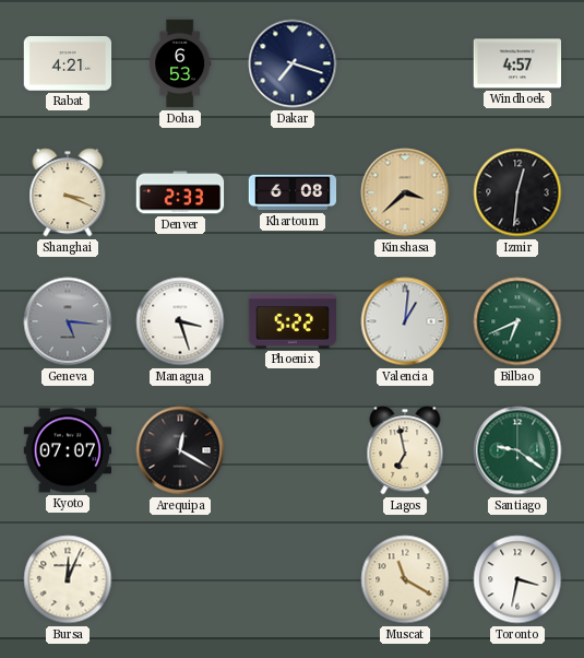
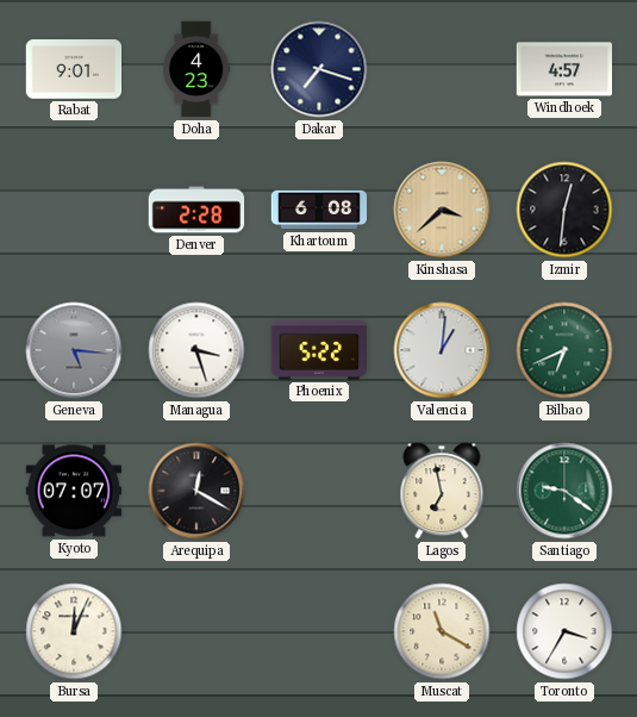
Rabat: 4:21 -> 9:01
Doha: 6:53 -> 4:23
Shanghai: 3:19 -> none
Denver: 2:33 -> 2:28
Toronto: 3:32 -> 3:35
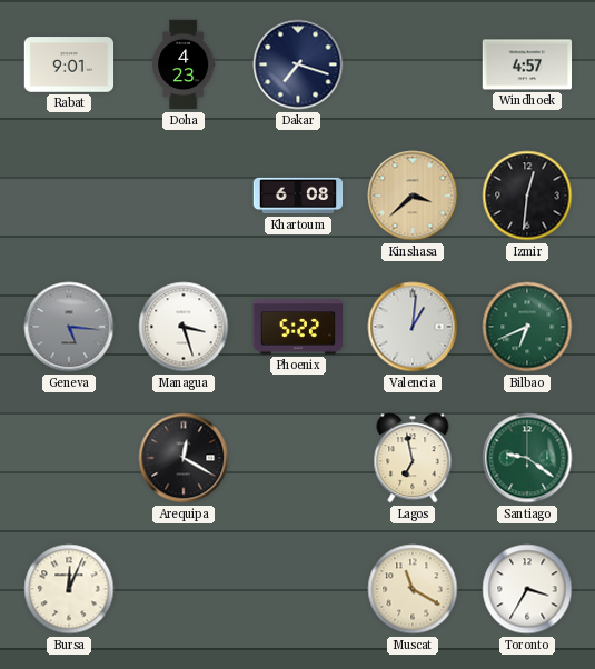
Denver: 2:28 -> none
Kyoto: 07:07 -> none
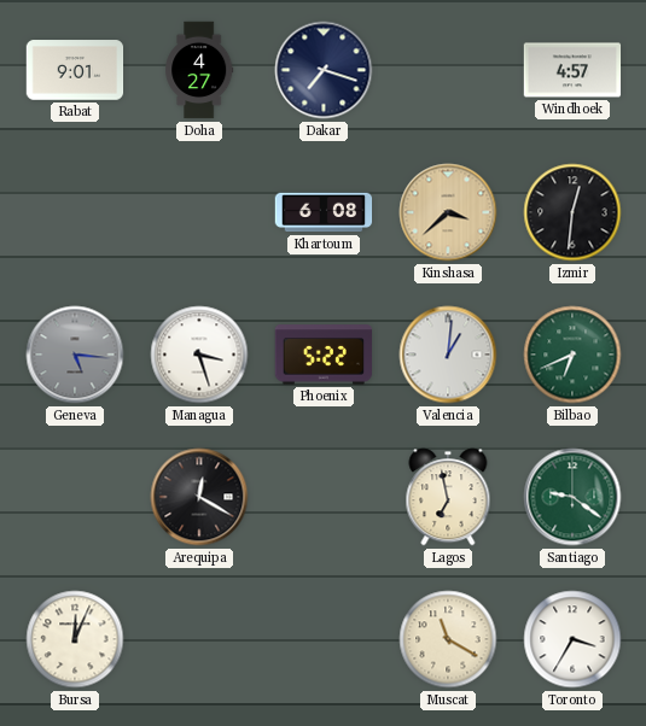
Doha: 4:23 -> 4:27
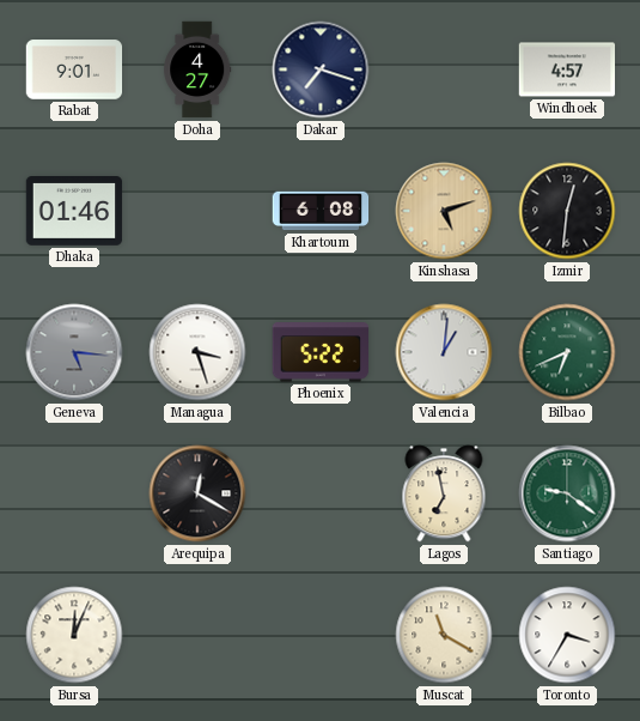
Dhaka: none -> 01:46
Kinshasa: 3:38 -> 5:12
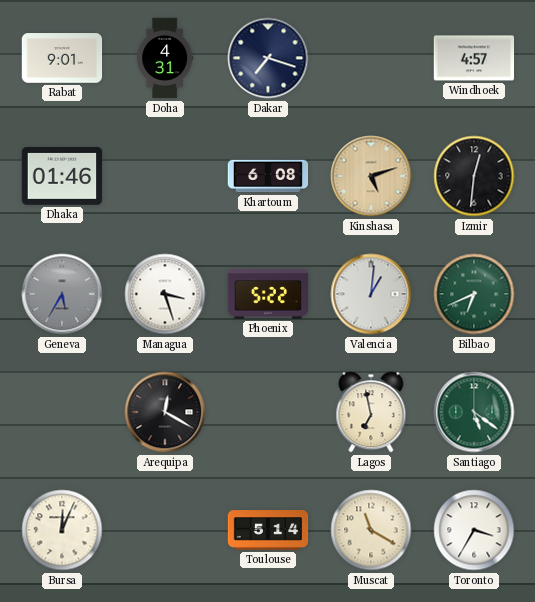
Doha: 4:27 -> 4:31
Geneva: 5:16 -> 5:35
Santiago: 9:21 -> 5:21
Toulouse: none -> 5:14
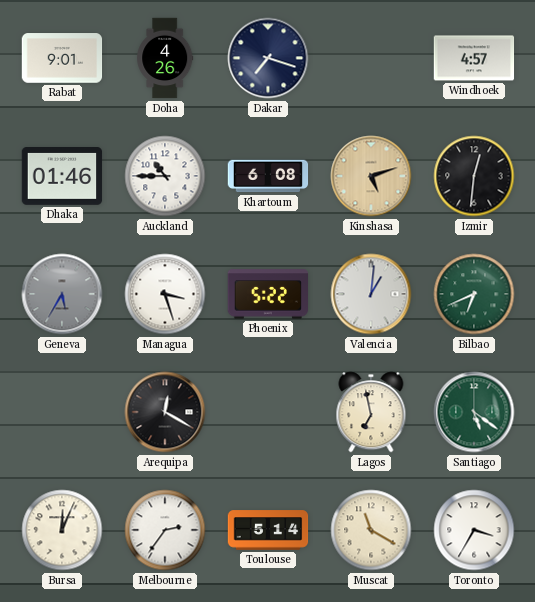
Doha: 4:31 -> 4:26
Auckland: none -> 10:45
Melbourne: none -> 2:36
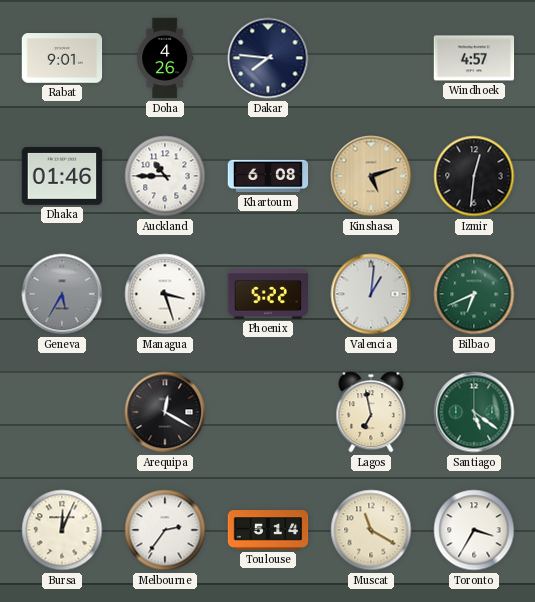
Dakar: 7:18 -> 7:46
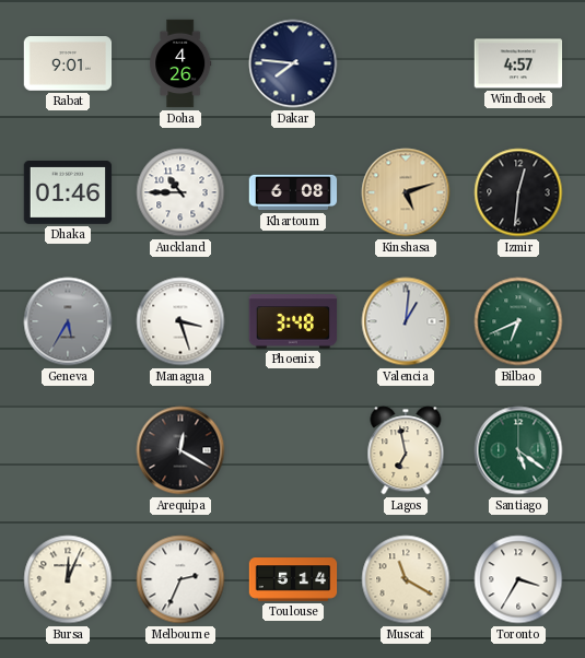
Phoenix: 5:22 -> 3:48
Melbourne: 2:36 -> 2:34
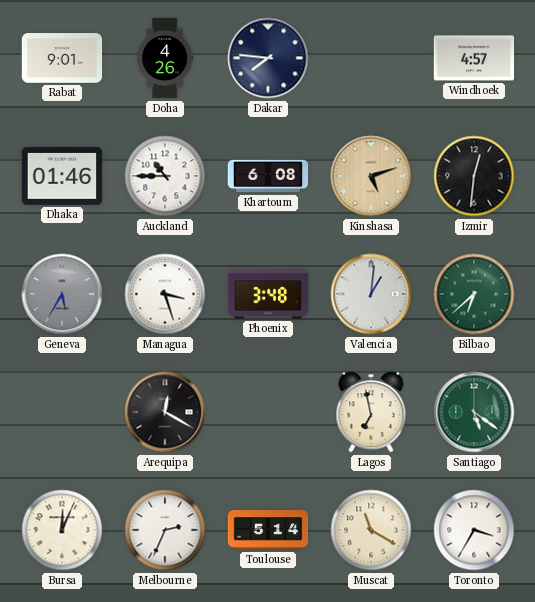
Bilbao: 6:41 -> 6:38
